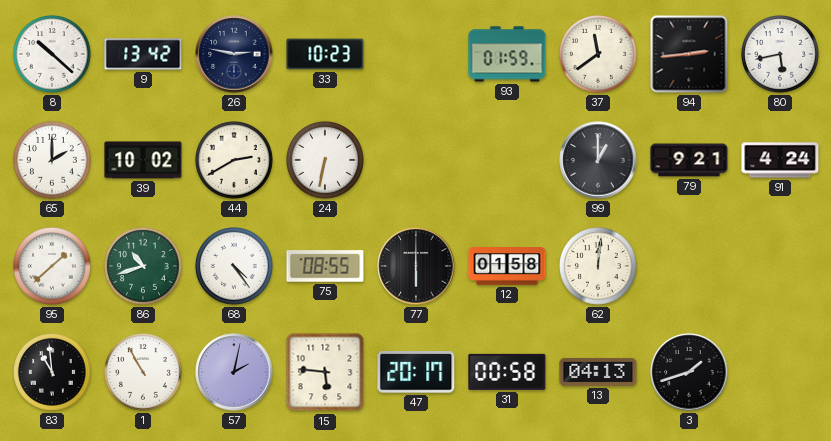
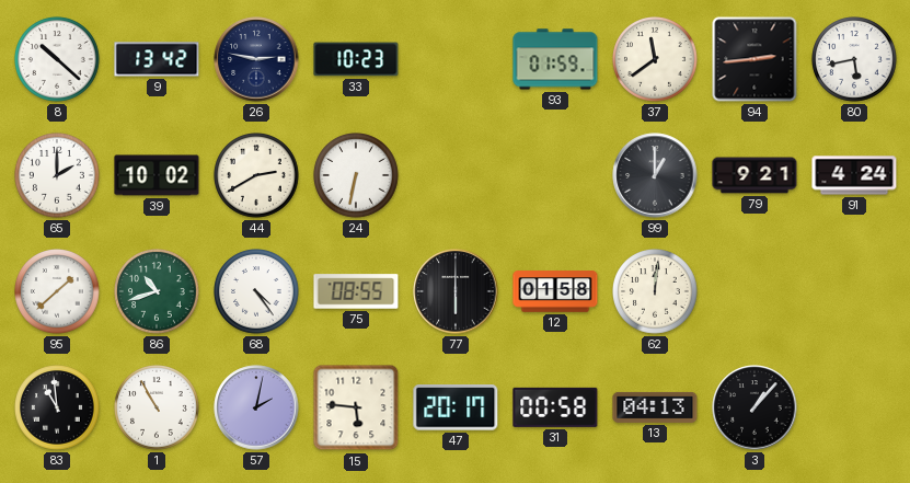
3: 1:42 -> 1:07
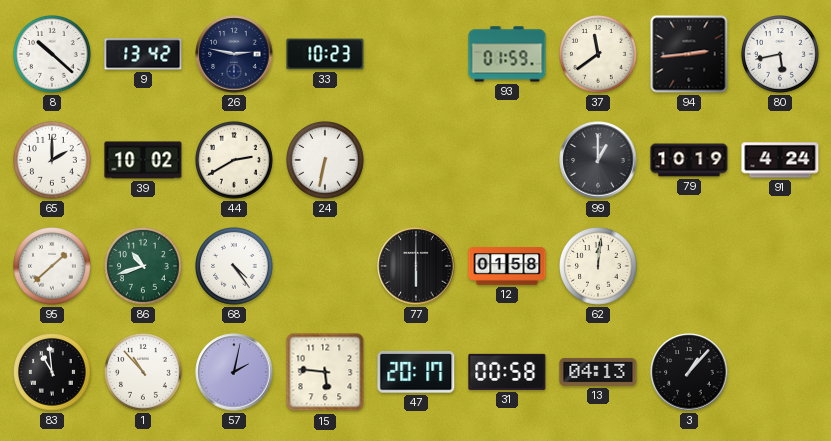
79: 9:21 -> 10:19
75: 08:55 -> none
1: 10:55 -> 10:53
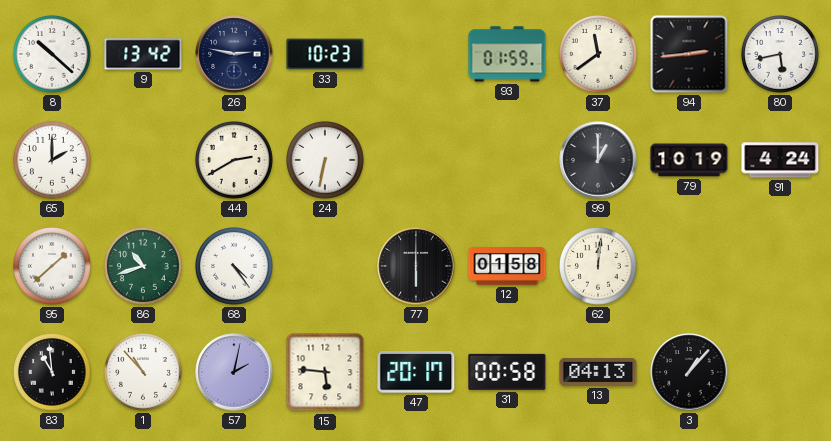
39: 10:02 -> none
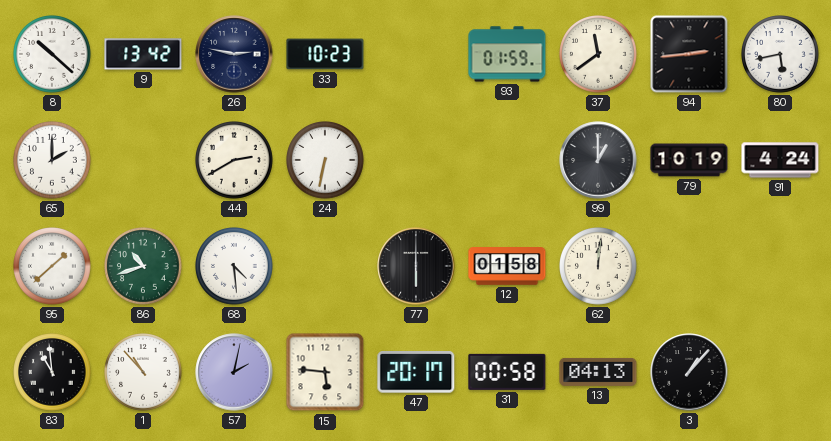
68: 4:24 -> 4:29
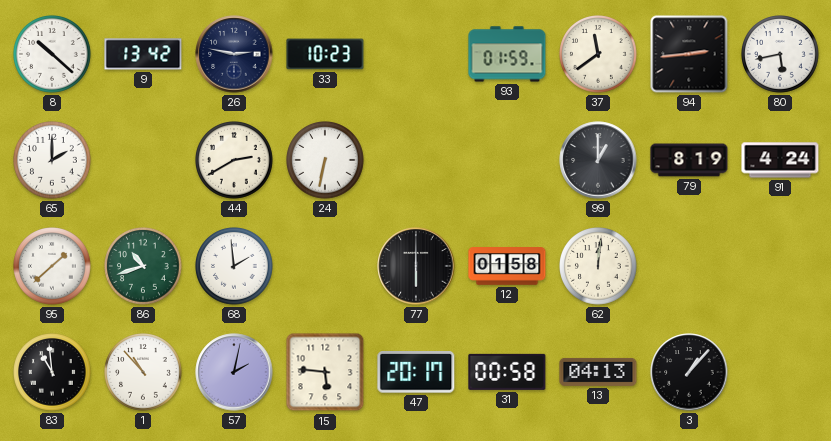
79: 10:19 -> 8:19
68: 4:29 -> 1:59
